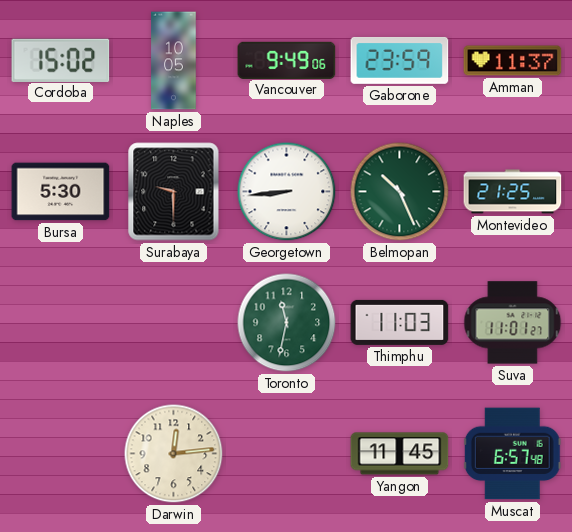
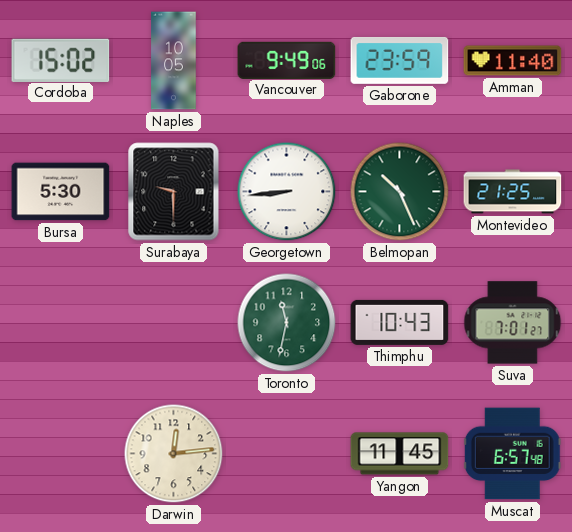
Amman: 11:37 -> 11:40
Thimphu: 11:03 -> 10:43
Suva: 11:01 -> 7:01
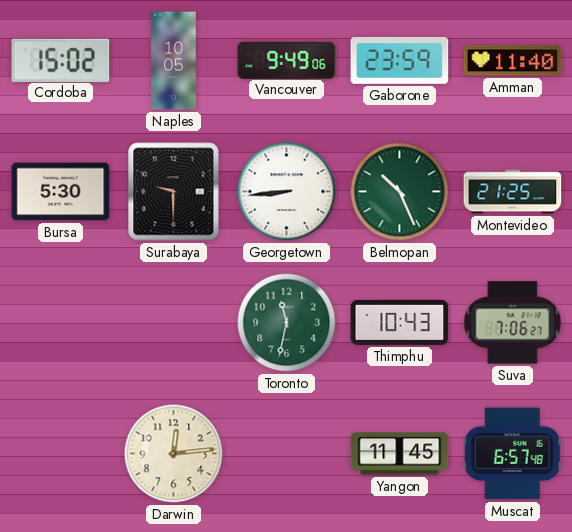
Suva: 7:01 -> 7:06
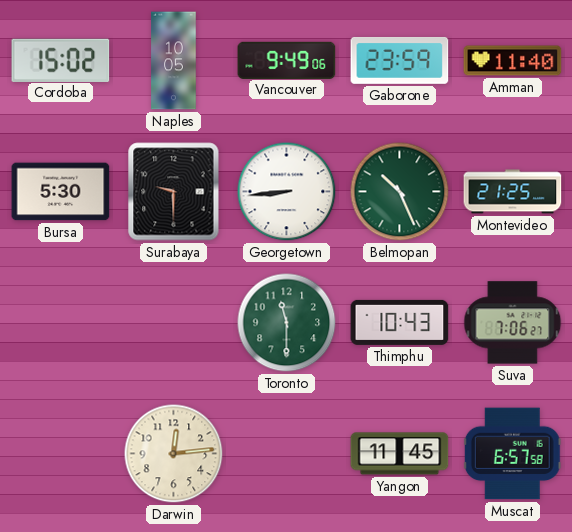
Toronto: 11:32 -> 11:30
Muscat: 6:57:48 -> 6:57:58
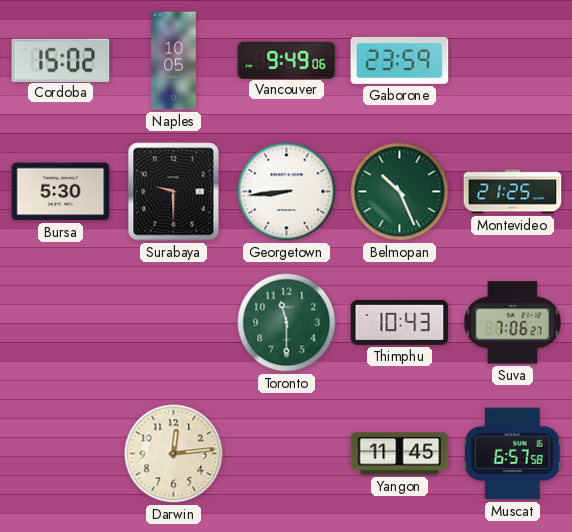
Amman: 11:40 -> none
